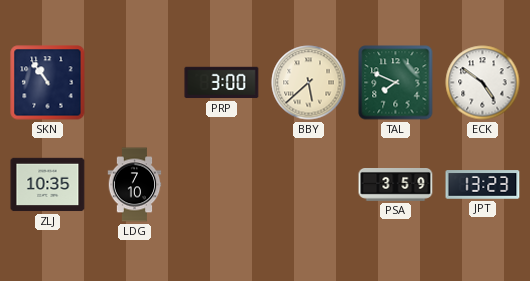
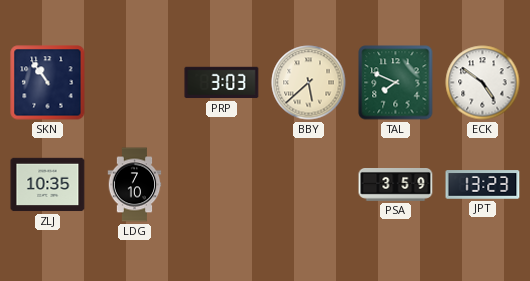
PRP: 3:00 -> 3:03
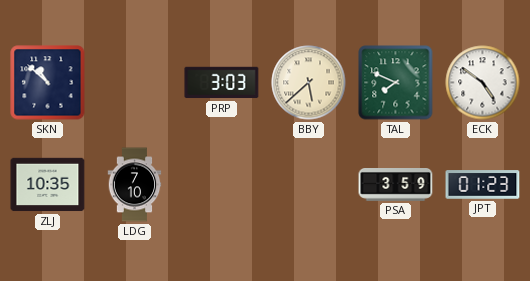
SKN: 10:54 -> 10:52
JPT: 13:23 -> 01:23
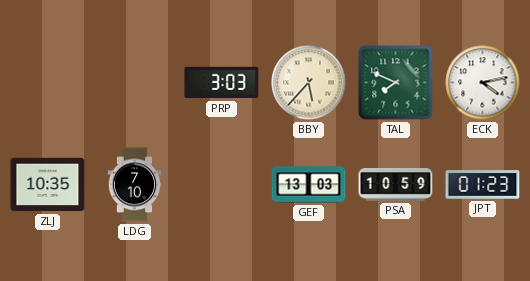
SKN: 10:52 -> none
BBY: 5:38 -> 5:37
ECK: 4:51 -> 4:13
GEF: none -> 13:03
PSA: 3:59 -> 10:59
